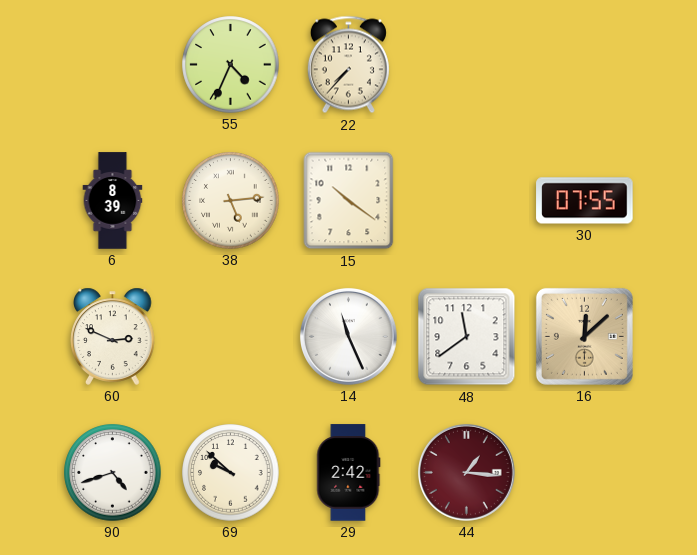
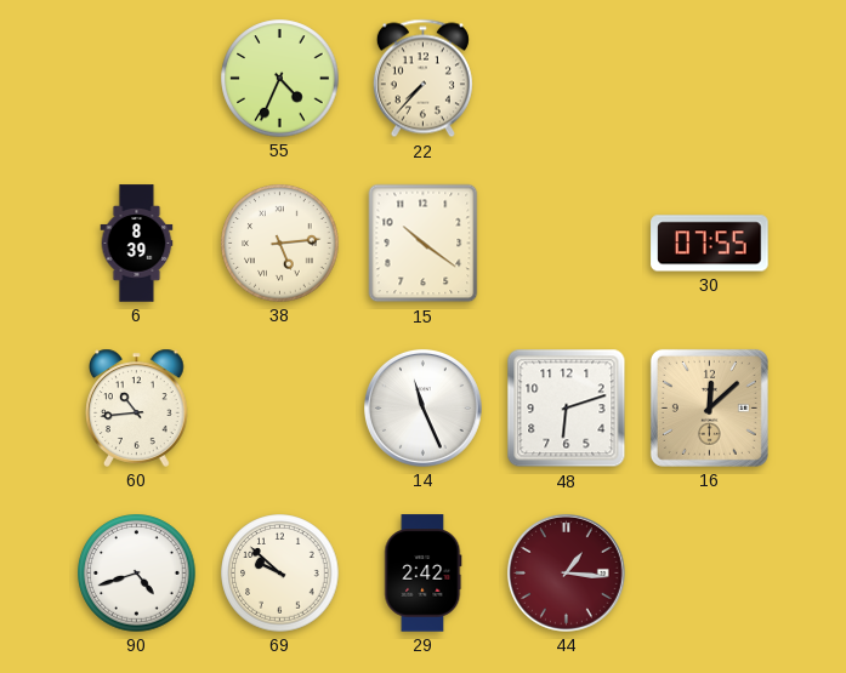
60: 2:49 -> 10:44
48: 11:39 -> 6:12
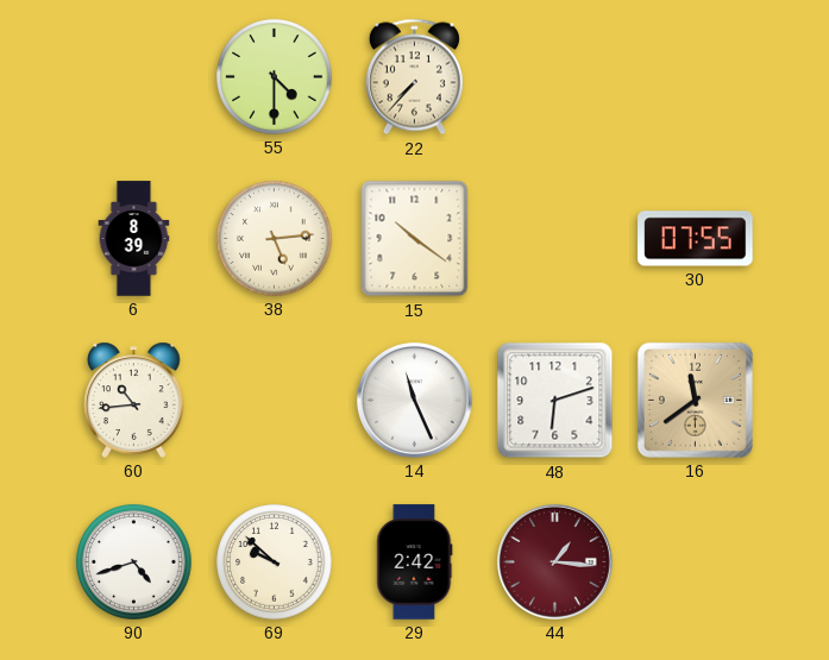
55: 4:34 -> 4:30
16: 12:08 -> 11:39
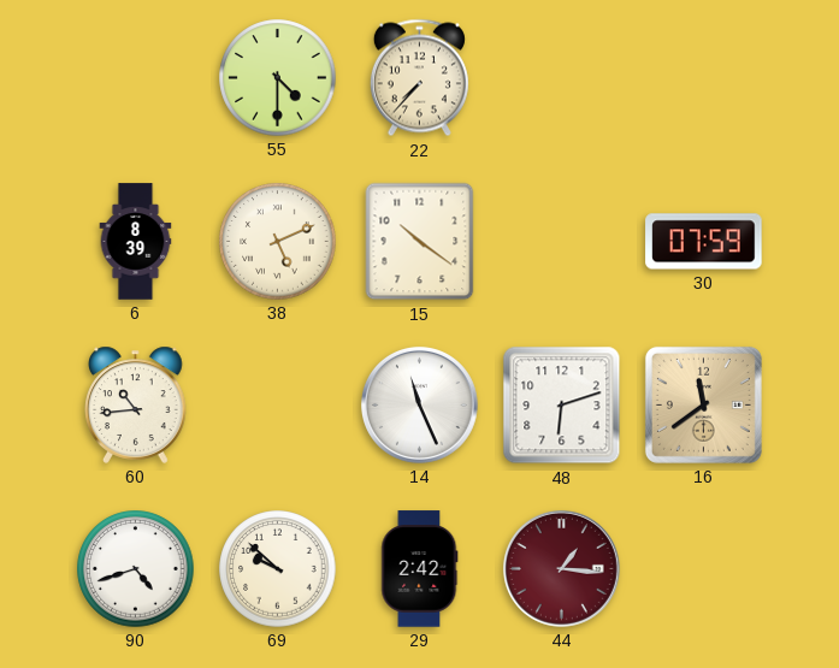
38: 5:14 -> 5:11
30: 07:55 -> 07:59
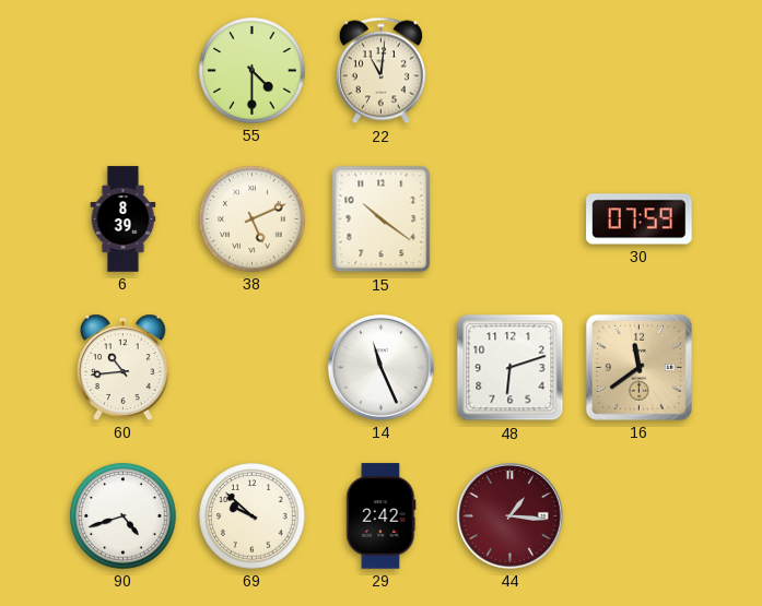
22: 7:37 -> 11:01
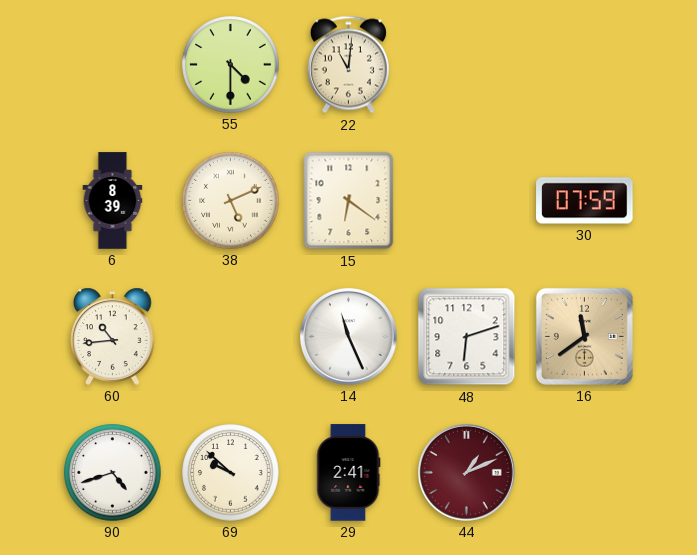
15: 10:21 -> 6:21
29: 2:42 -> 2:41
44: 1:16 -> 1:11
